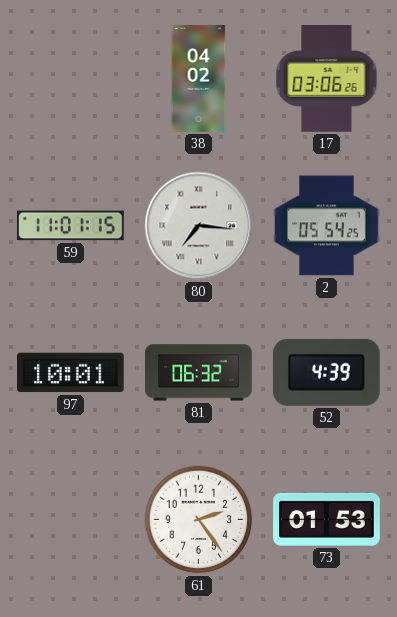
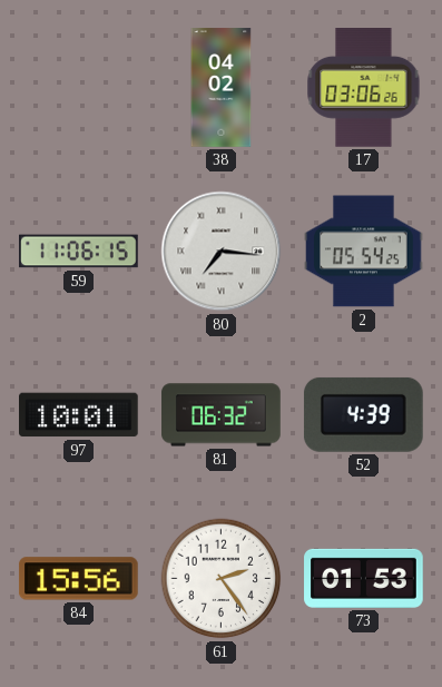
59: 11:01 -> 11:06
84: none -> 15:56
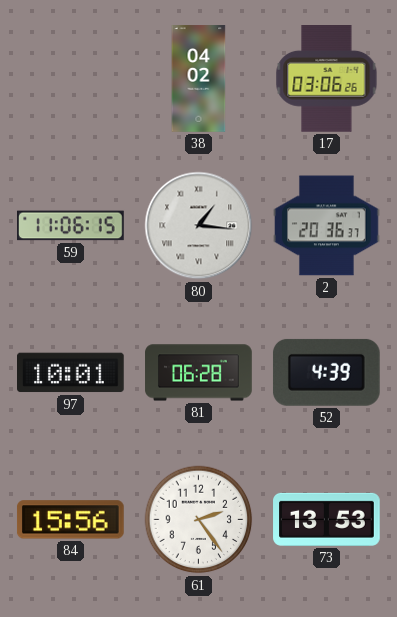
80: 7:16 -> 1:16
2: 05:54 -> 20:36
81: 06:32 -> 06:28
73: 01:53 -> 13:53
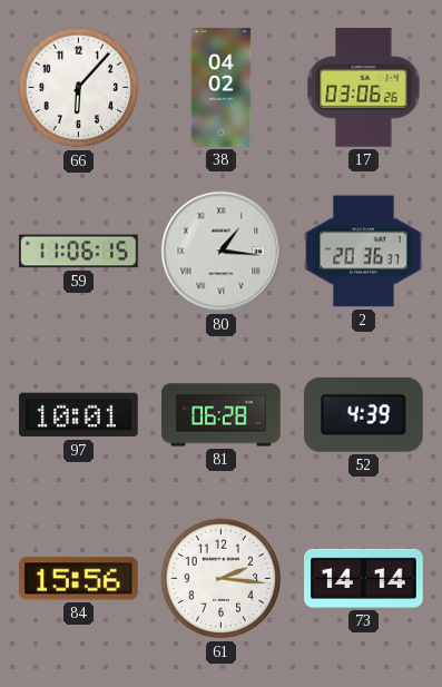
66: none -> 6:07
61: 2:24 -> 2:16
73: 13:53 -> 14:14
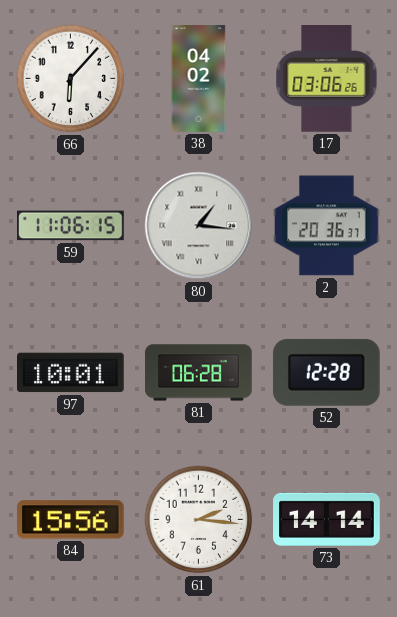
52: 4:39 -> 12:28
